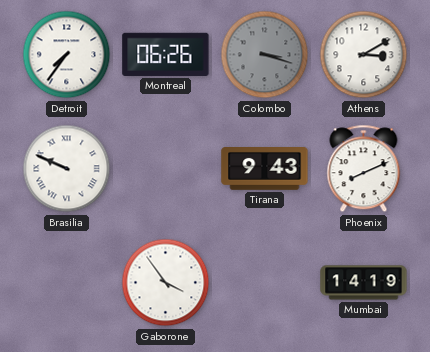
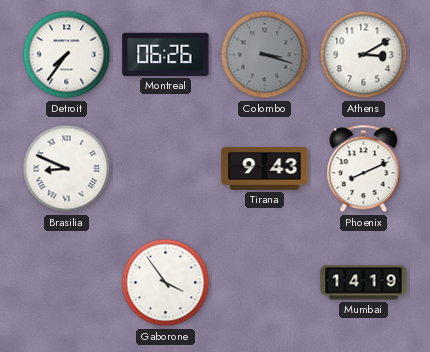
Brasilia: 9:49 -> 8:49
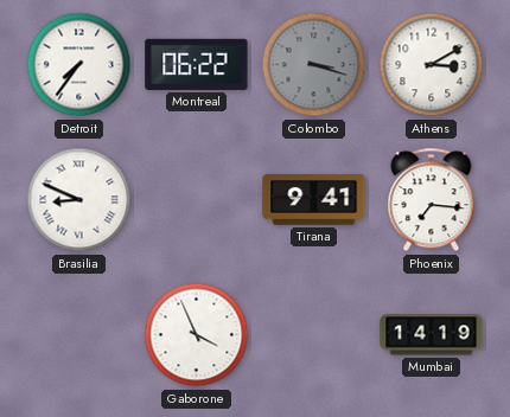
Montreal: 06:26 -> 06:22
Tirana: 9:43 -> 9:41
Phoenix: 8:11 -> 7:16
Gaborone: 3:54 -> 3:56
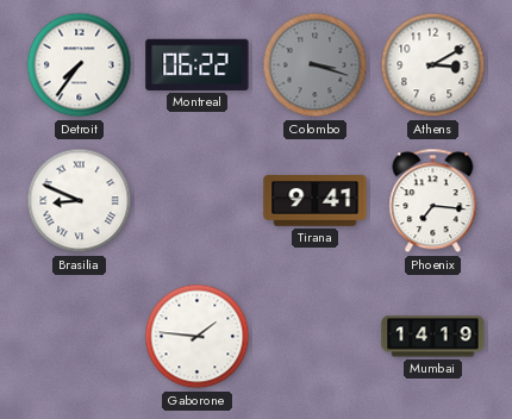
Gaborone: 3:56 -> 1:46
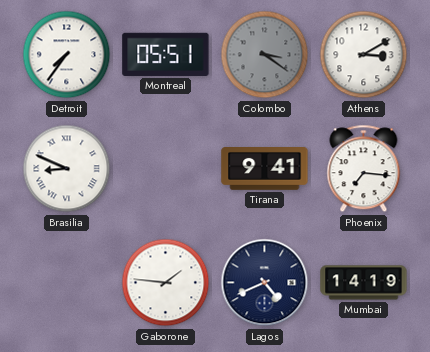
Montreal: 06:22 -> 05:51
Colombo: 3:18 -> 3:21
Lagos: none -> 4:41
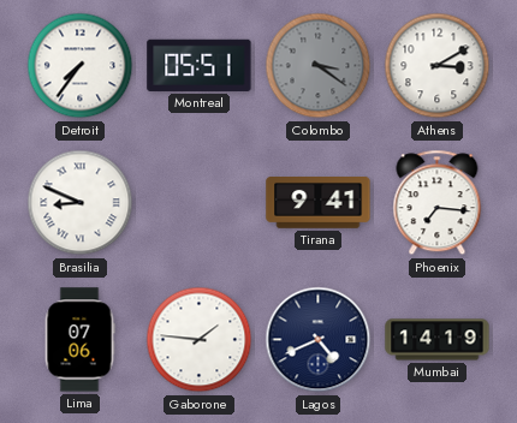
Lima: none -> 07:06
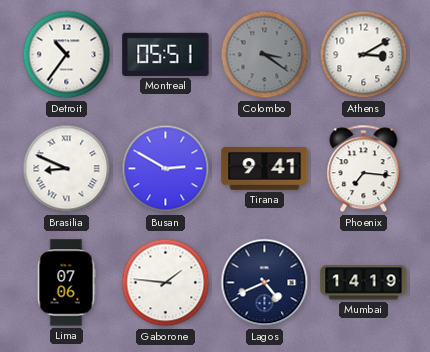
Detroit: 7:36 -> 10:36
Busan: none -> 2:50
